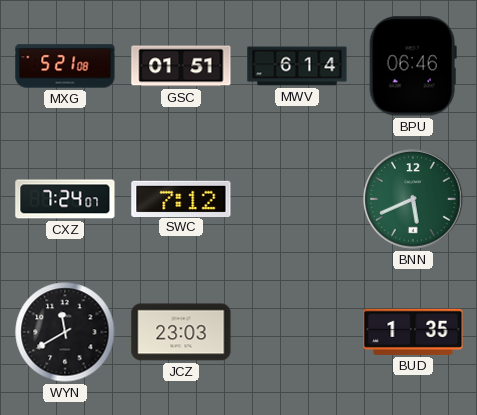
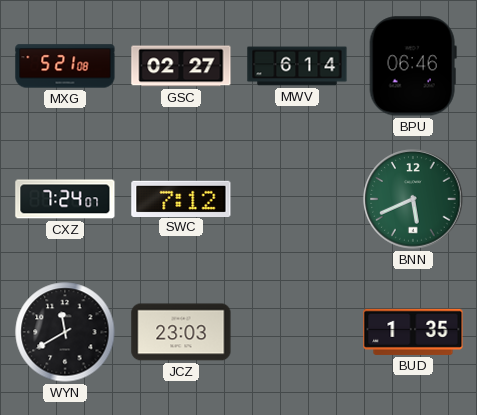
GSC: 01:51 -> 02:27
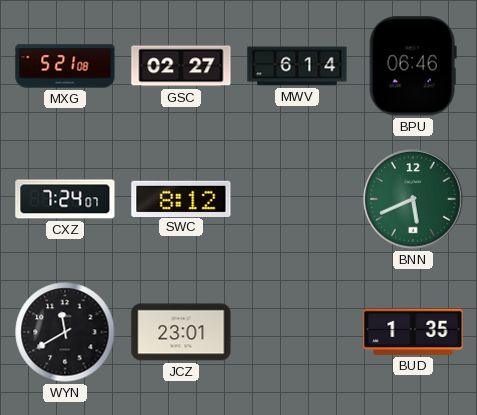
SWC: 7:12 -> 8:12
JCZ: 23:03 -> 23:01
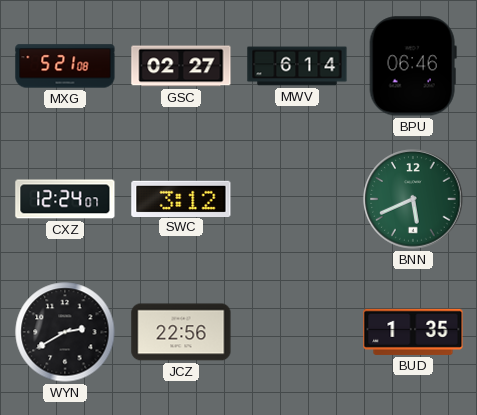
CXZ: 7:24 -> 12:24
SWC: 8:12 -> 3:12
WYN: 11:40 -> 2:40
JCZ: 23:01 -> 22:56
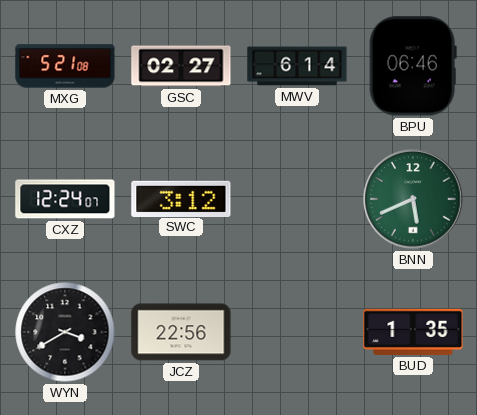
WYN: 2:40 -> 3:40
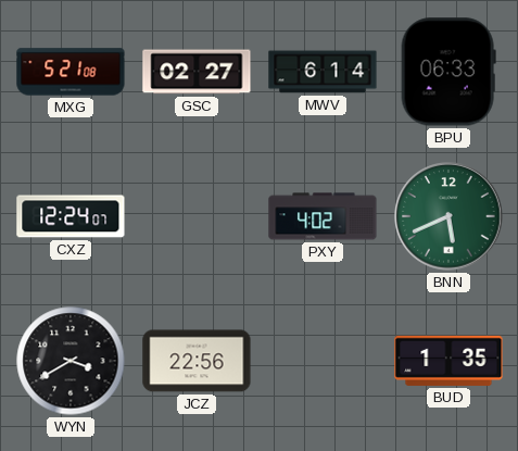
BPU: 06:46 -> 06:33
SWC: 3:12 -> none
PXY: none -> 4:02
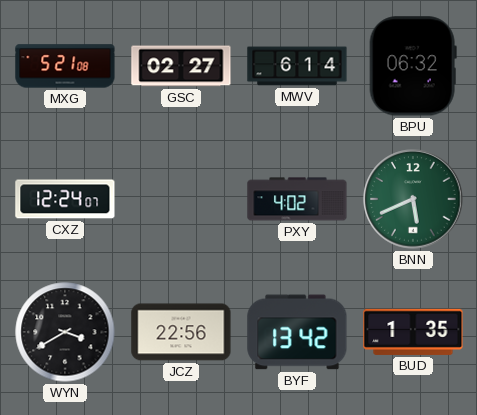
BPU: 06:33 -> 06:32
BYF: none -> 13:42
